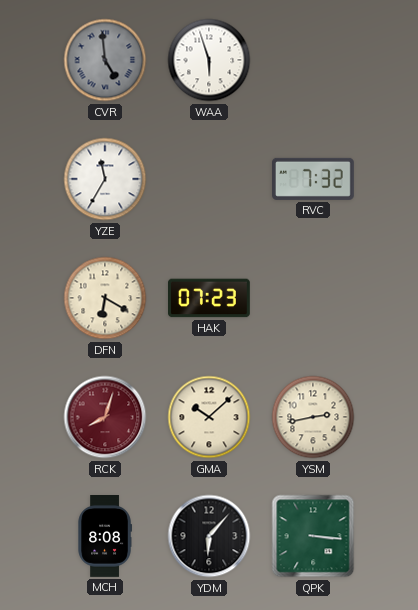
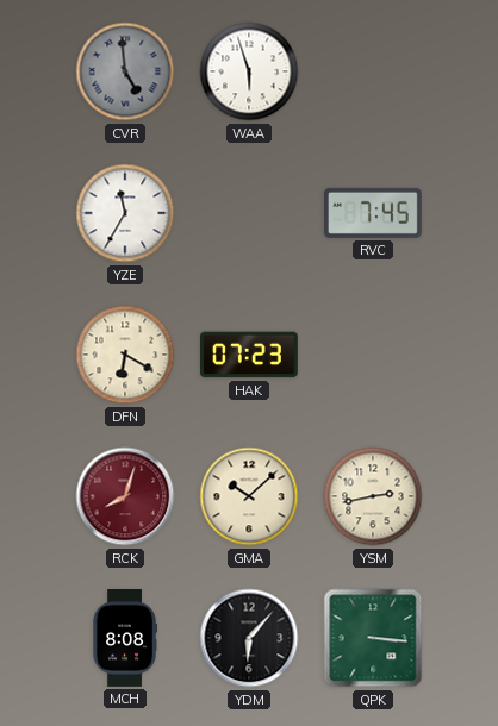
RVC: 7:32 -> 7:45
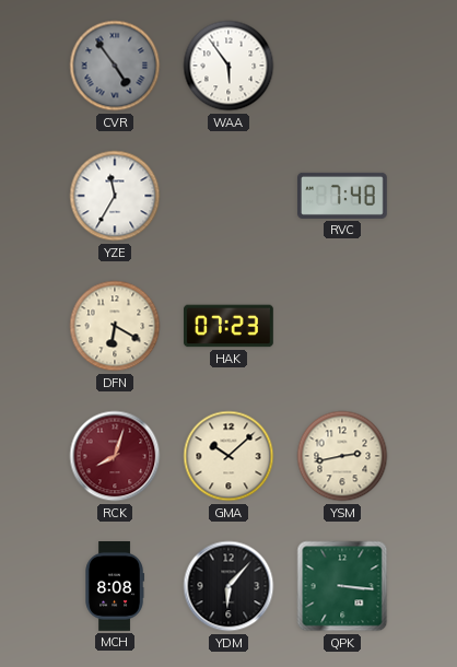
CVR: 4:59 -> 4:54
WAA: 5:57 -> 5:54
RVC: 7:45 -> 7:48
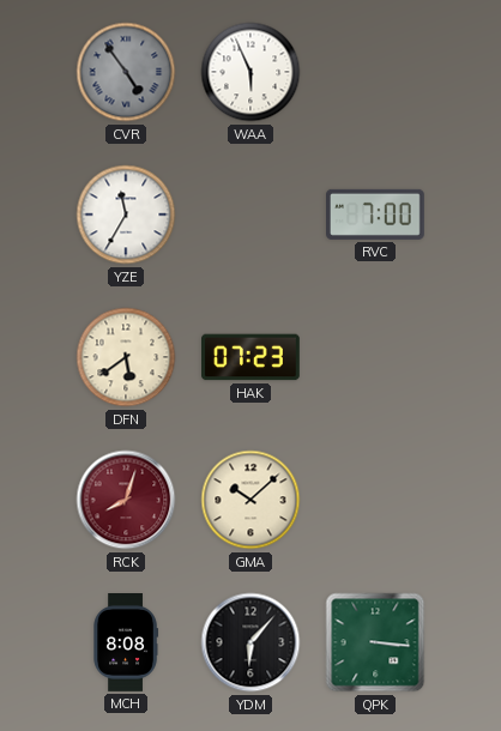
WAA: 5:54 -> 5:56
RVC: 7:48 -> 7:00
DFN: 6:20 -> 5:39
YSM: 2:43 -> none
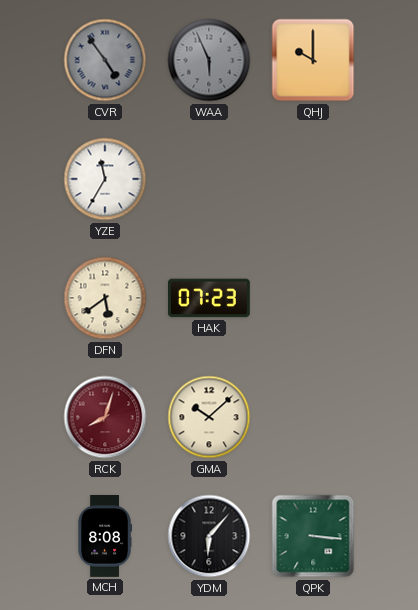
WAA dial: white -> grey
QHJ: none -> 10:00
RVC: 7:00 -> none
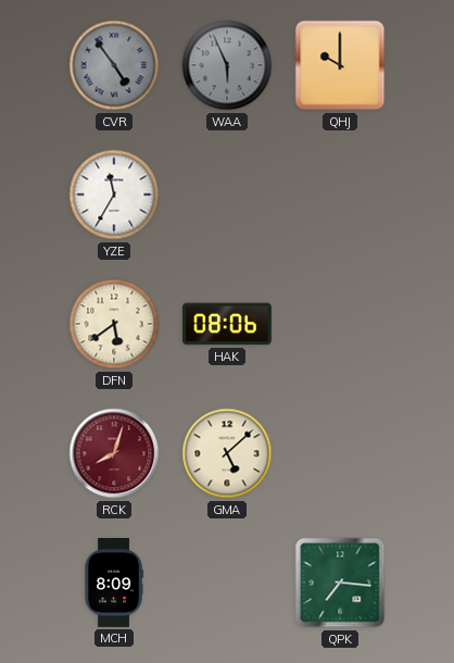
HAK: 07:23 -> 08:06
GMA: 10:08 -> 5:08
MCH: 8:08 -> 8:09
YDM: 6:07 -> none
QPK: 3:16 -> 7:16
